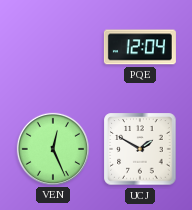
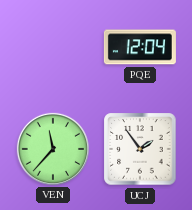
VEN: 12:26 -> 11:37
UCJ: 1:50 -> 1:54
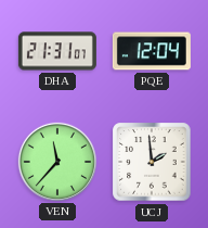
DHA: none -> 21:31
UCJ: 1:54 -> 1:59
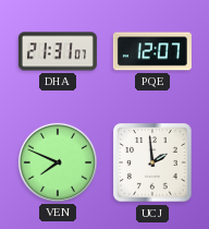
PQE: 12:04 -> 12:07
VEN: 11:37 -> 7:49
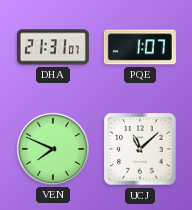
PQE: 12:07 -> 1:07
UCJ: 1:59 -> 11:08
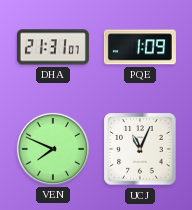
PQE: 1:07 -> 1:09
UCJ: 11:08 -> 11:04
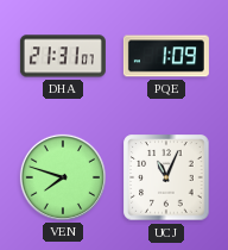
VEN: 7:49 -> 7:48
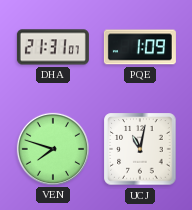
UCJ: 11:04 -> 11:02
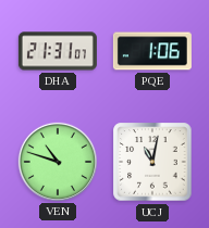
PQE: 1:09 -> 1:06
VEN: 7:48 -> 10:48
